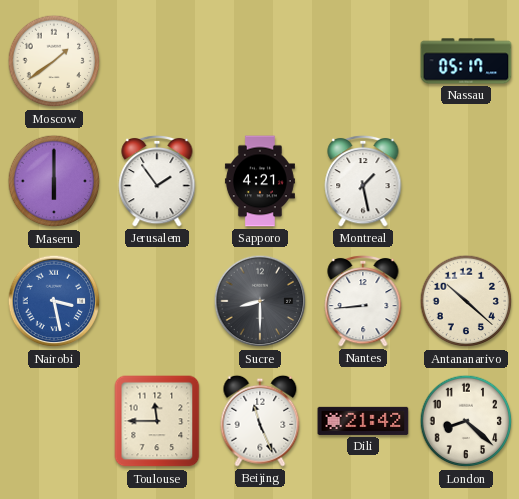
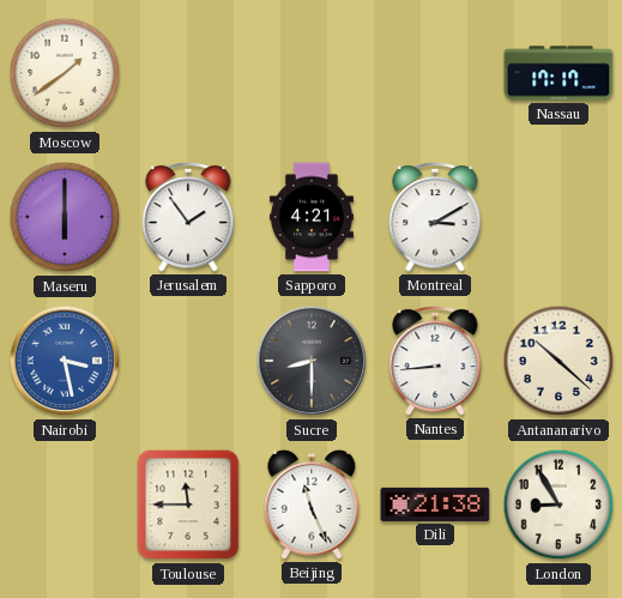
Nassau: 05:17 -> 17:17
Montreal: 1:28 -> 3:10
Dili: 21:42 -> 21:38
London: 8:22 -> 8:55
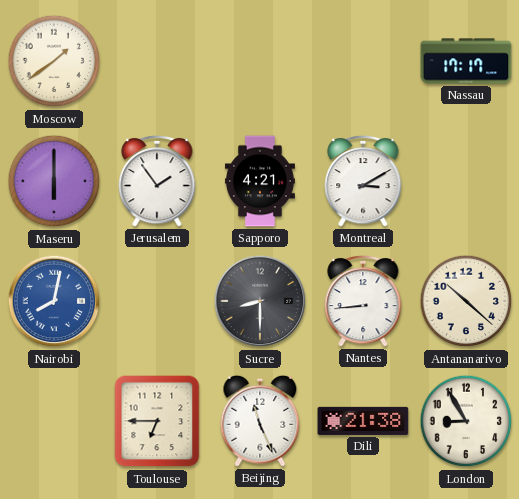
Nairobi: 3:28 -> 8:02
Toulouse: 11:45 -> 6:45
